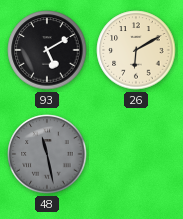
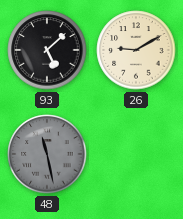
93: 5:10 -> 5:08
26: 6:10 -> 9:10
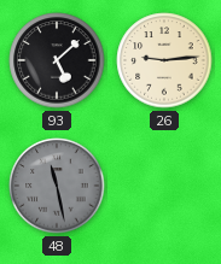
26: 9:10 -> 9:14
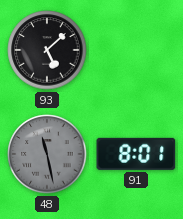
26: 9:14 -> none
91: none -> 8:01
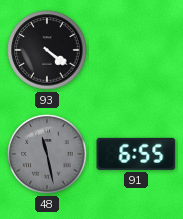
93: 5:08 -> 4:21
91: 8:01 -> 6:55
